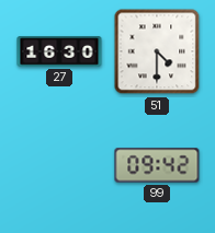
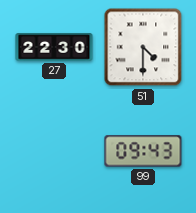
27: 16:30 -> 22:30
99: 09:42 -> 09:43
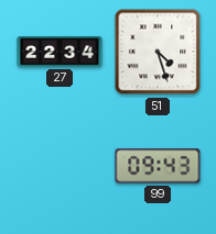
27: 22:30 -> 22:34
51: 4:30 -> 4:27
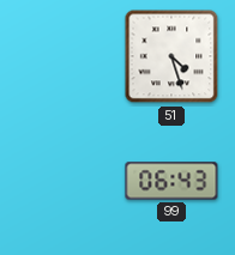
27: 22:34 -> none
99: 09:43 -> 06:43
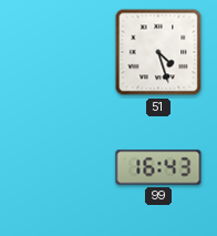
99: 06:43 -> 16:43
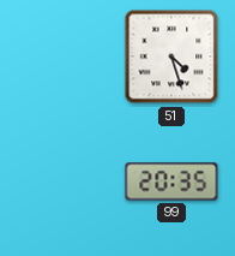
99: 16:43 -> 20:35
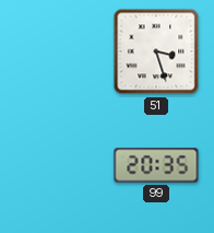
51: 4:27 -> 3:27
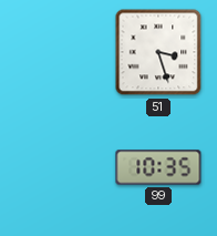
99: 20:35 -> 10:35
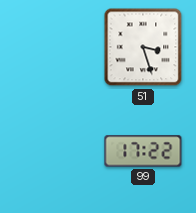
99: 10:35 -> 17:22
